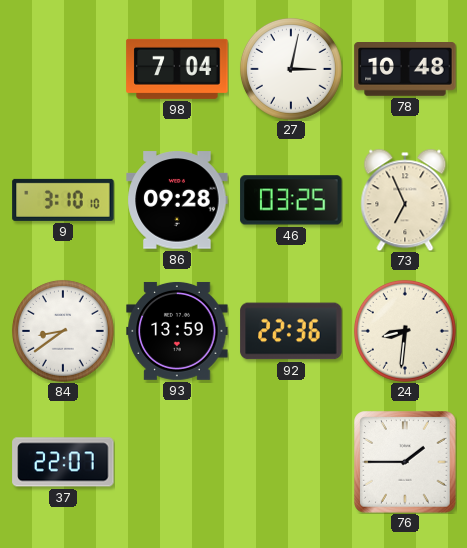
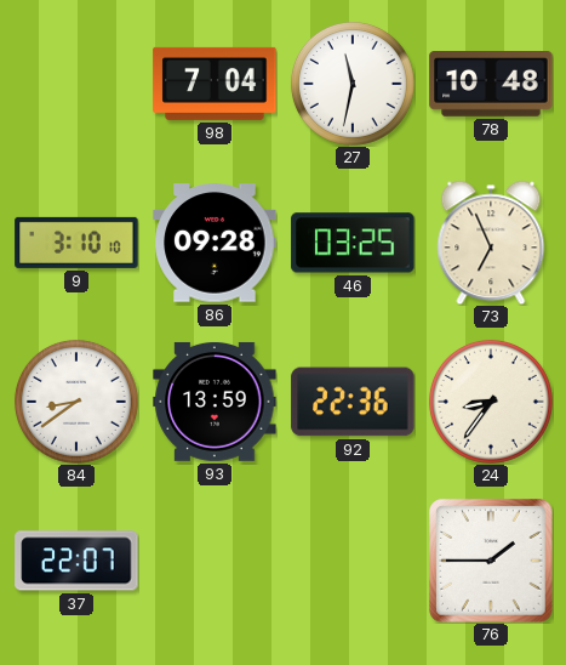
27: 3:02 -> 11:32
24: 8:31 -> 8:36
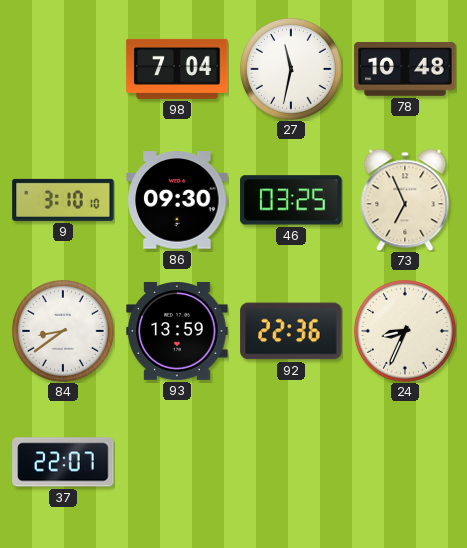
86: 09:28 -> 09:30
24: 8:36 -> 8:34
76: 1:45 -> none
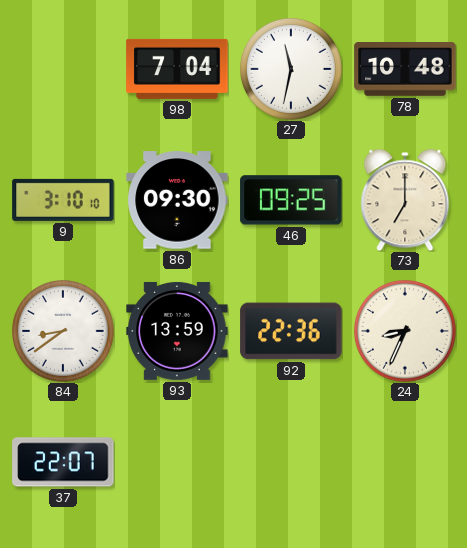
46: 03:25 -> 09:25
73: 6:56 -> 7:00
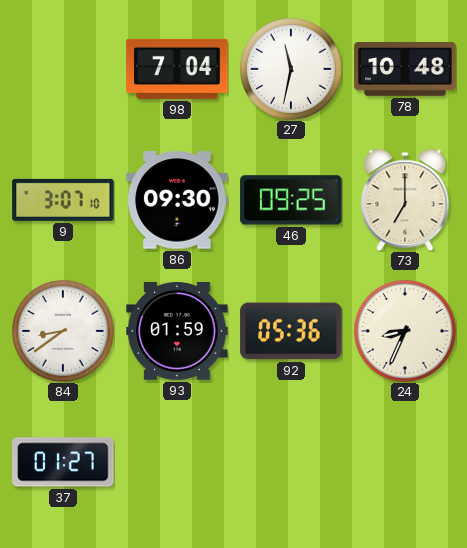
9: 3:10 -> 3:07
93: 13:59 -> 01:59
92: 22:36 -> 05:36
37: 22:07 -> 01:27
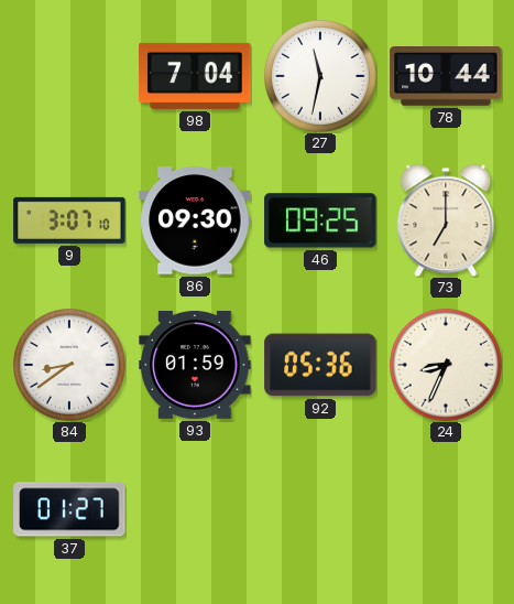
78: 10:48 -> 10:44
